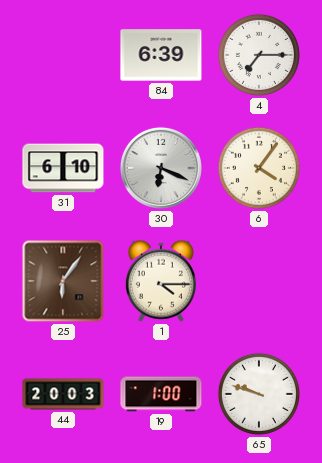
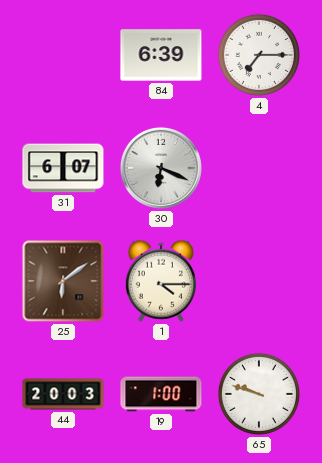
31: 6:10 -> 6:07
6: 4:06 -> none
25: 6:06 -> 6:09
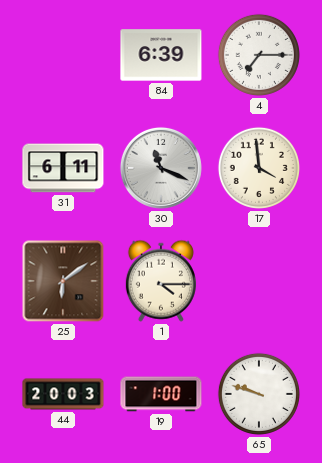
31: 6:07 -> 6:11
30: 6:19 -> 11:19
17: none -> 3:59
